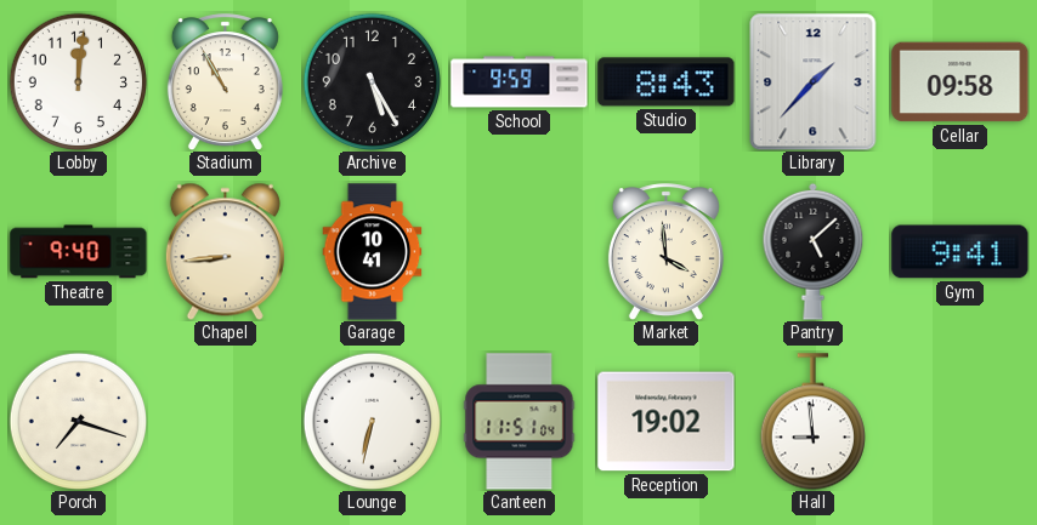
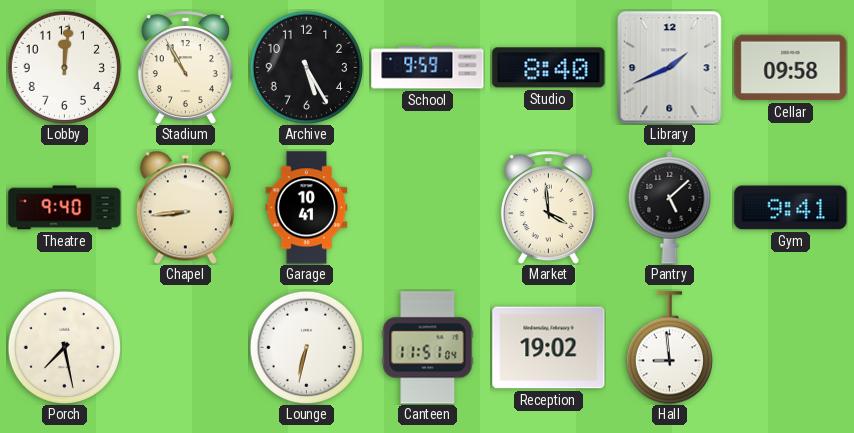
Studio: 8:43 -> 8:40
Library: 1:37 -> 1:41
Porch: 7:18 -> 7:28
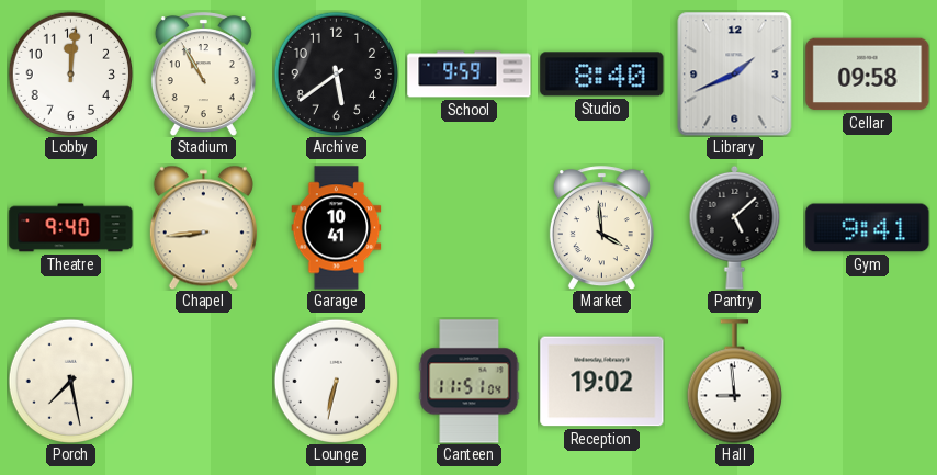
Archive: 5:25 -> 5:39
